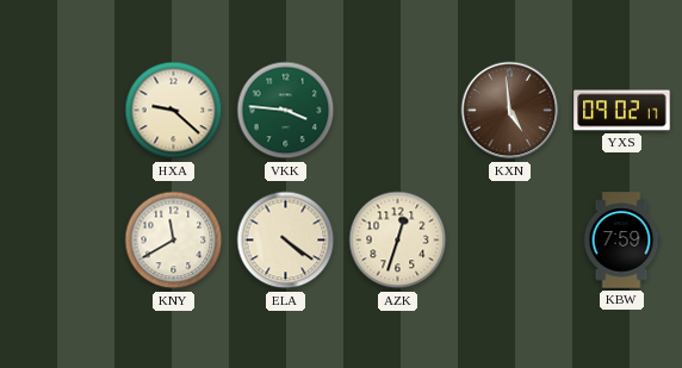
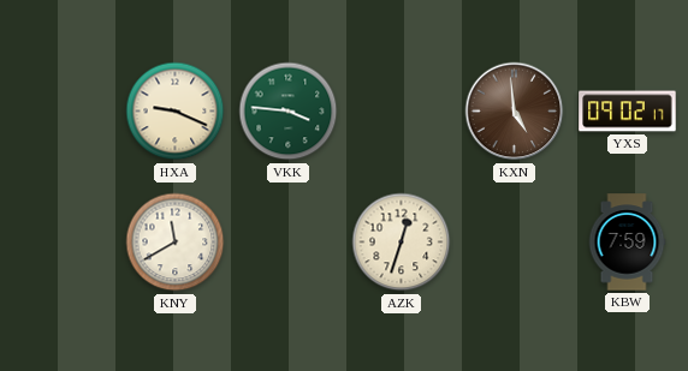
HXA: 9:22 -> 9:19
ELA: 4:21 -> none
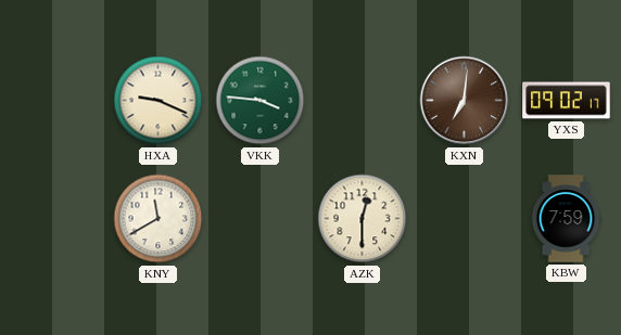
KXN: 4:59 -> 7:01
AZK: 12:33 -> 12:30
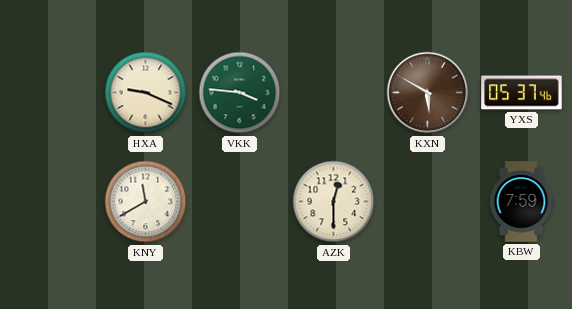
KXN: 7:01 -> 5:50
YXS: 09:02 -> 05:37
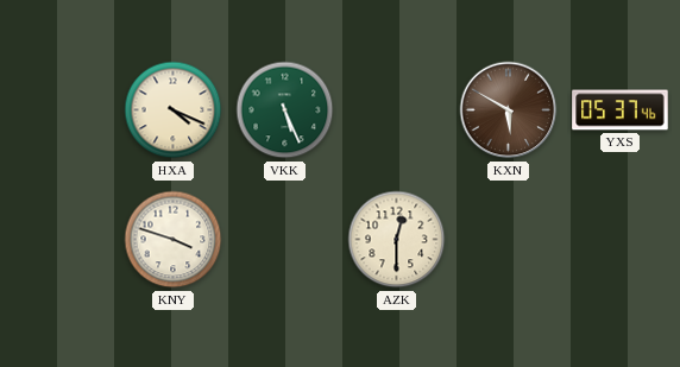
HXA: 9:19 -> 4:19
VKK: 3:46 -> 5:26
KNY: 11:40 -> 3:48
KBW: 7:59 -> none
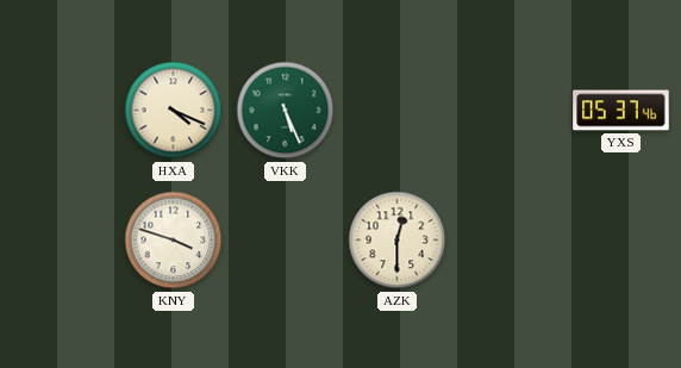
KXN: 5:50 -> none
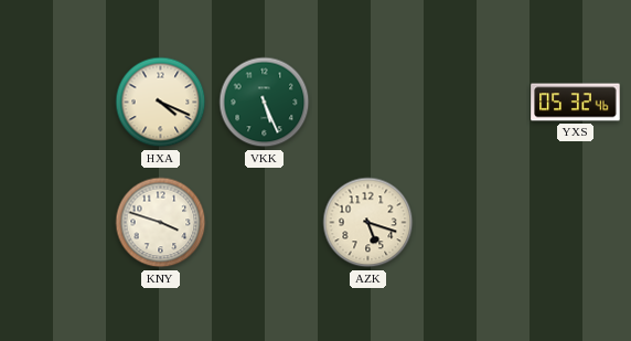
YXS: 05:37 -> 05:32
AZK: 12:30 -> 5:18
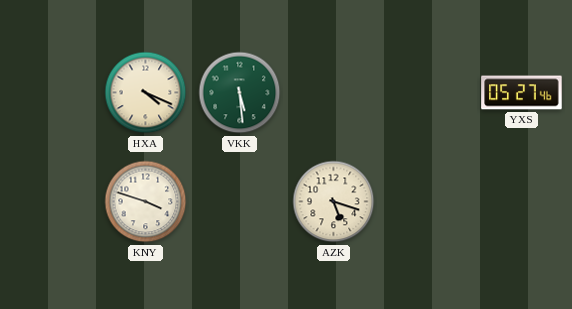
VKK: 5:26 -> 5:29
YXS: 05:32 -> 05:27
